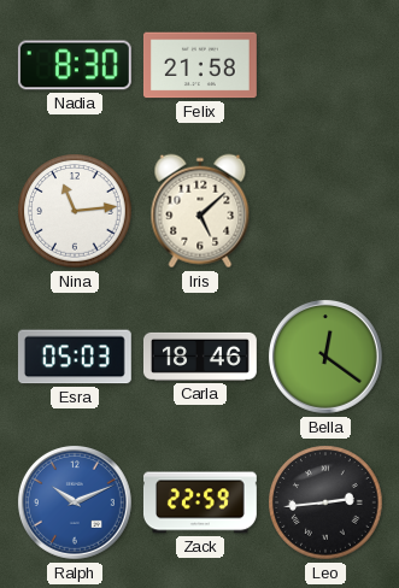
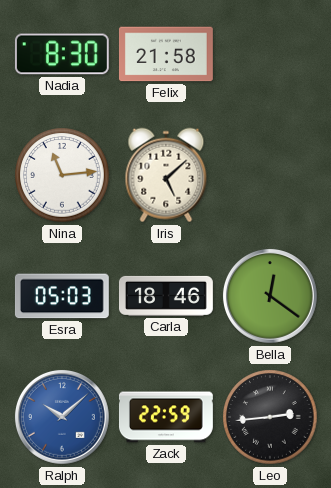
Ralph: 10:11 -> 10:08
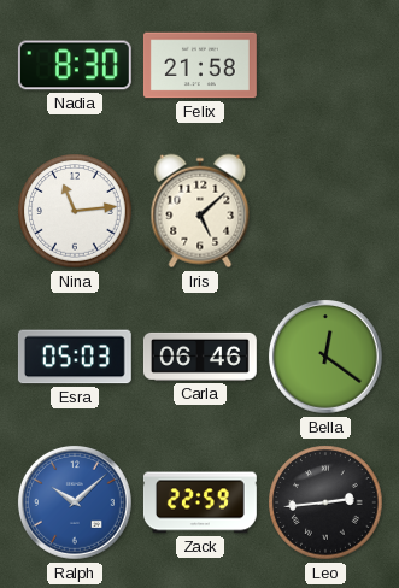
Carla: 18:46 -> 06:46
